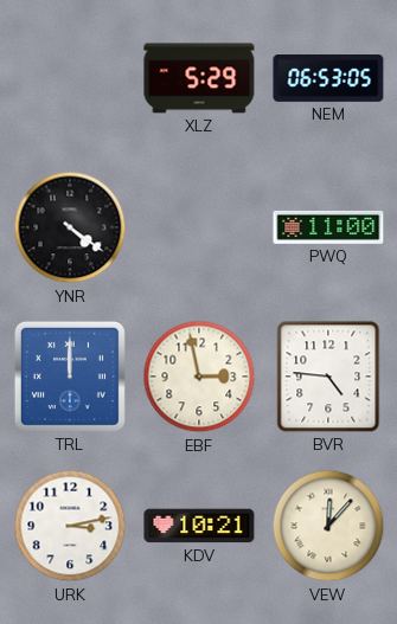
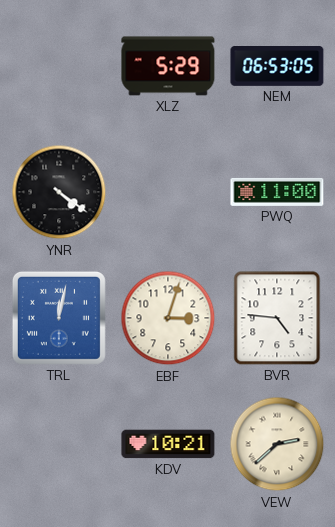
TRL: 12:00 -> 12:02
EBF: 2:58 -> 3:03
URK: 3:13 -> none
VEW: 12:07 -> 2:38
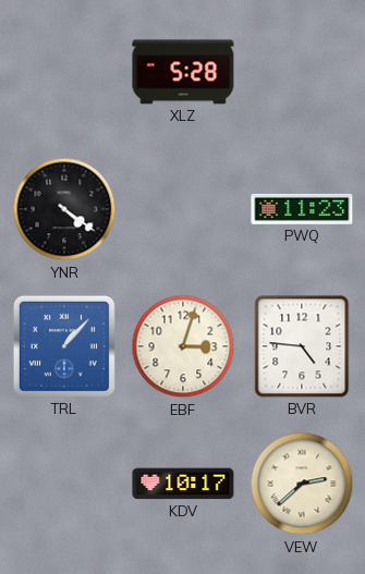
XLZ: 5:29 -> 5:28
NEM: 06:53 -> none
PWQ: 11:00 -> 11:23
TRL: 12:02 -> 1:07
KDV: 10:21 -> 10:17
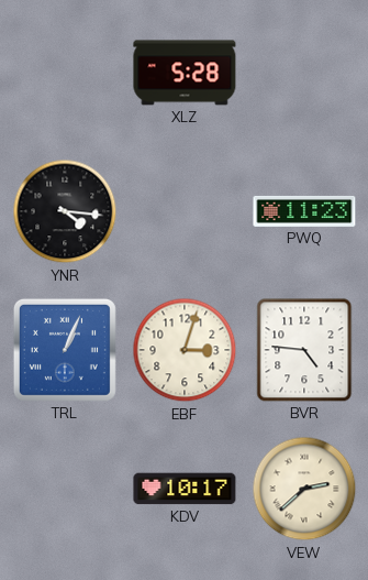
YNR: 4:21 -> 4:16
TRL: 1:07 -> 1:04
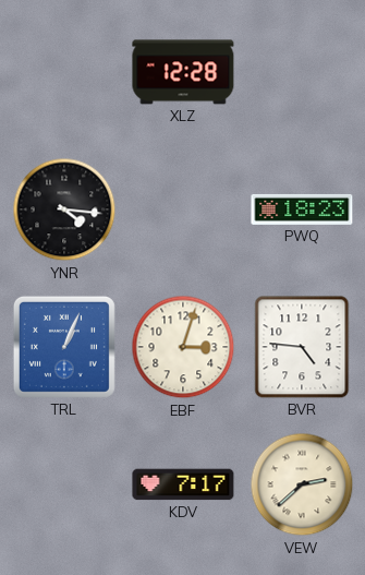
XLZ: 5:28 -> 12:28
PWQ: 11:23 -> 18:23
KDV: 10:17 -> 7:17
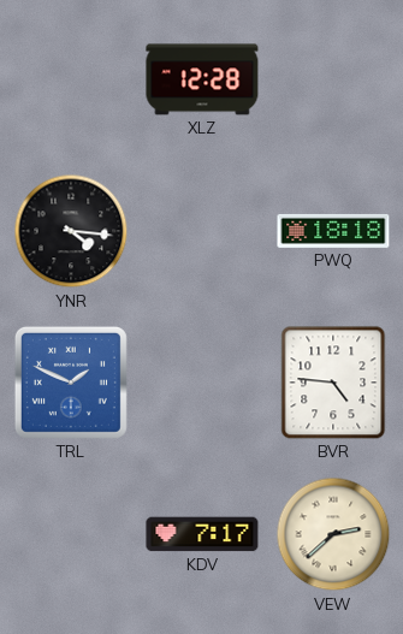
PWQ: 18:23 -> 18:18
TRL: 1:04 -> 1:49
EBF: 3:03 -> none
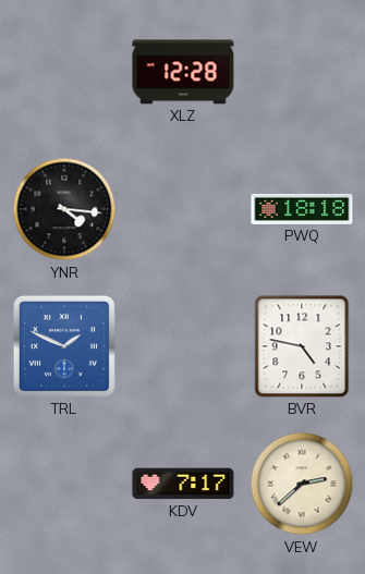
BVR: 4:46 -> 4:47
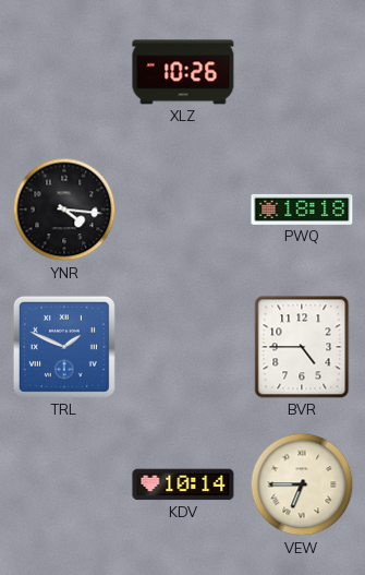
XLZ: 12:28 -> 10:26
BVR: 4:47 -> 4:45
KDV: 7:17 -> 10:14
VEW: 2:38 -> 6:45
